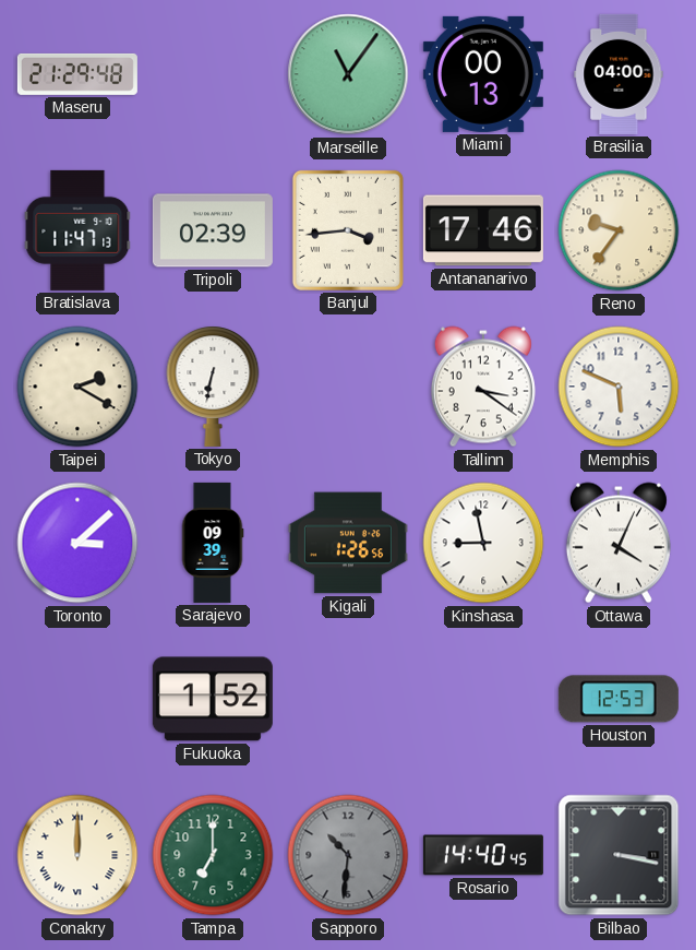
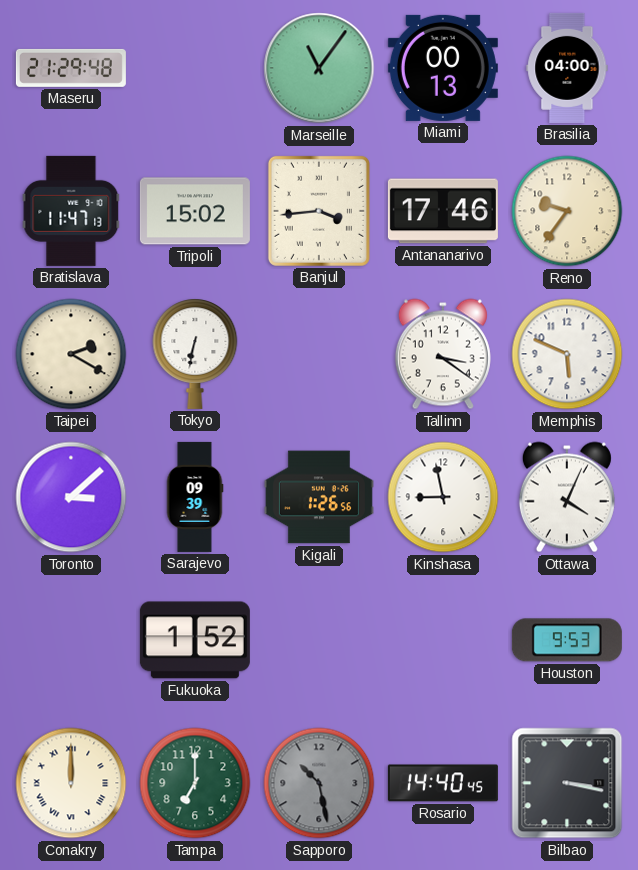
Tripoli: 02:39 -> 15:02
Houston: 12:53 -> 9:53
Sapporo: 10:31 -> 10:28
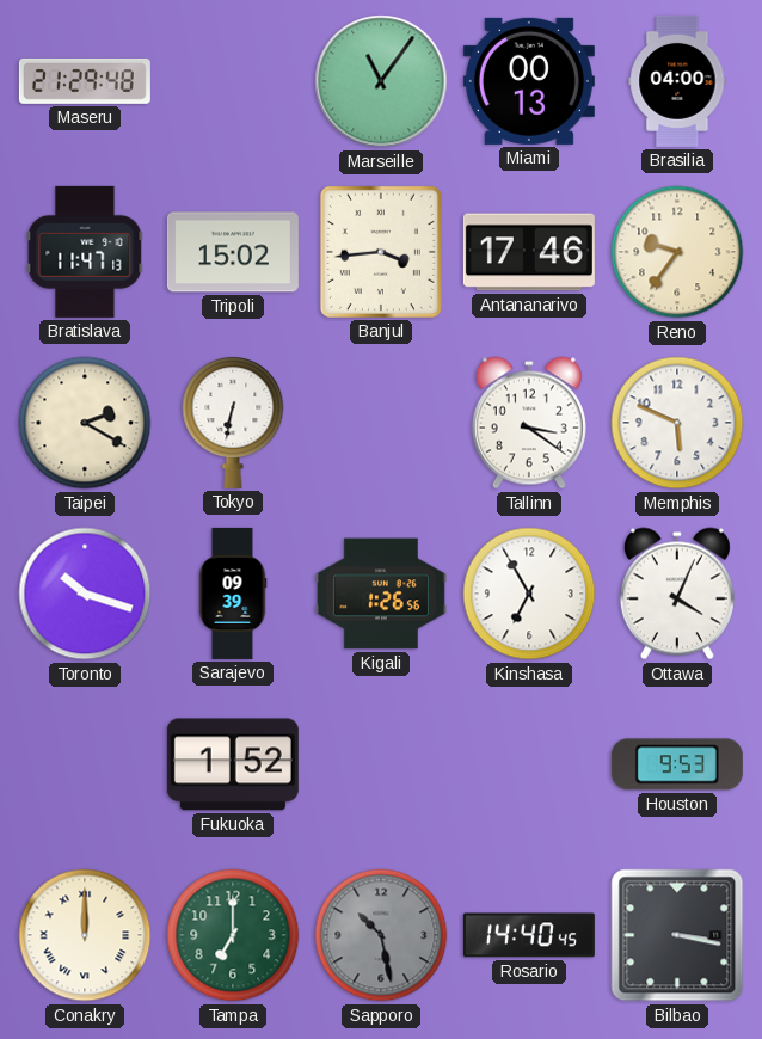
Toronto: 3:08 -> 10:18
Kinshasa: 8:58 -> 6:55
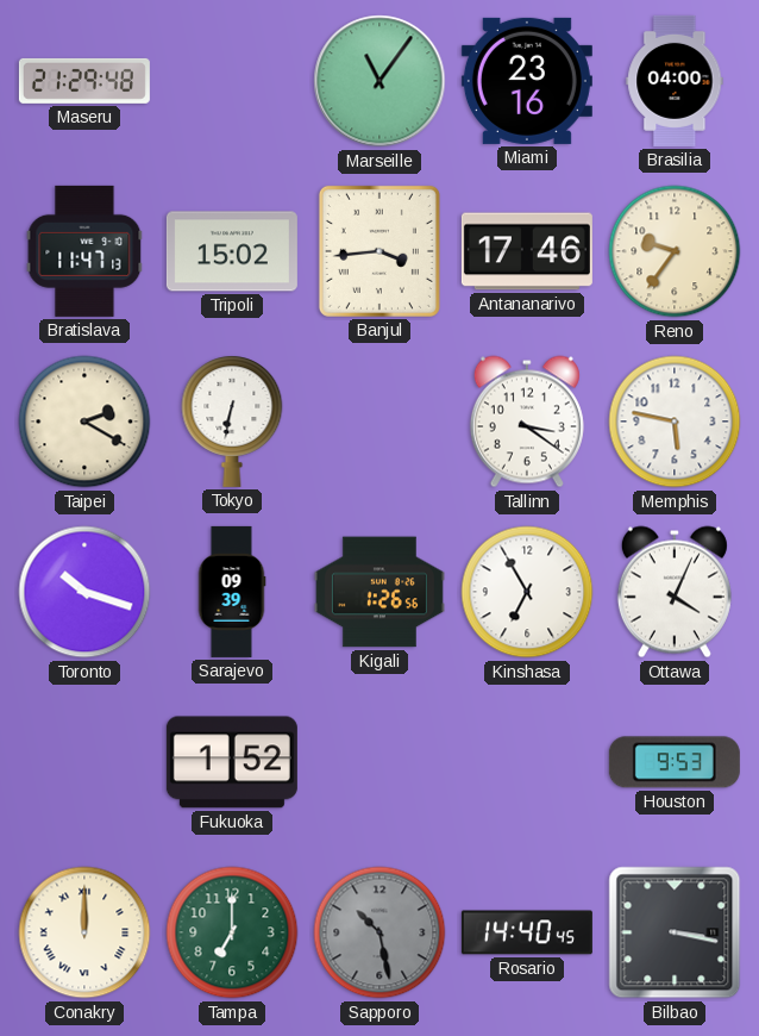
Miami: 00:13 -> 23:16
Memphis: 5:49 -> 5:47
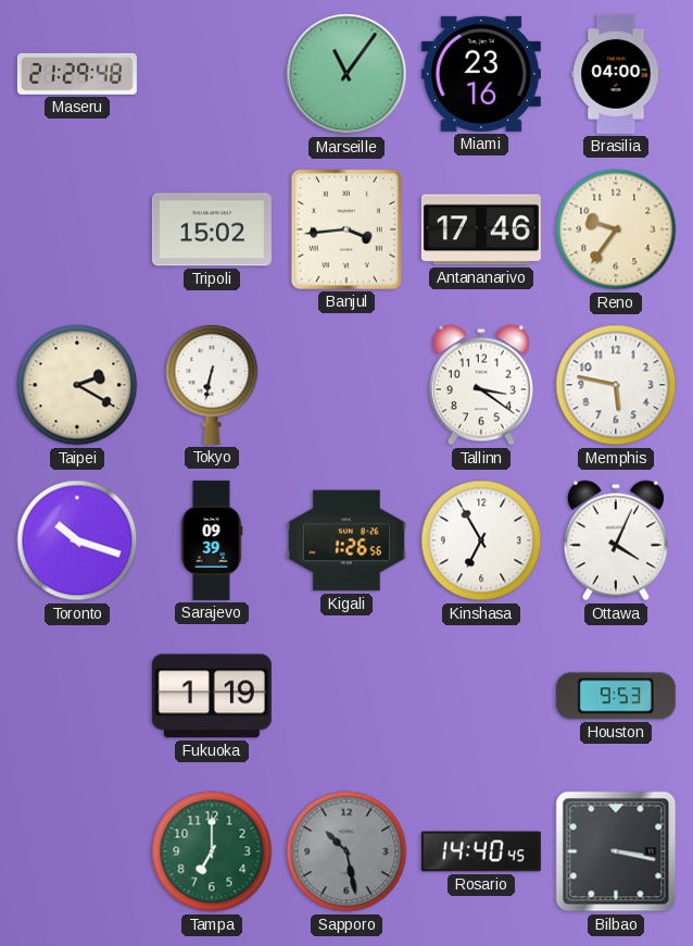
Bratislava: 11:47 -> none
Fukuoka: 1:52 -> 1:19
Conakry: 12:00 -> none
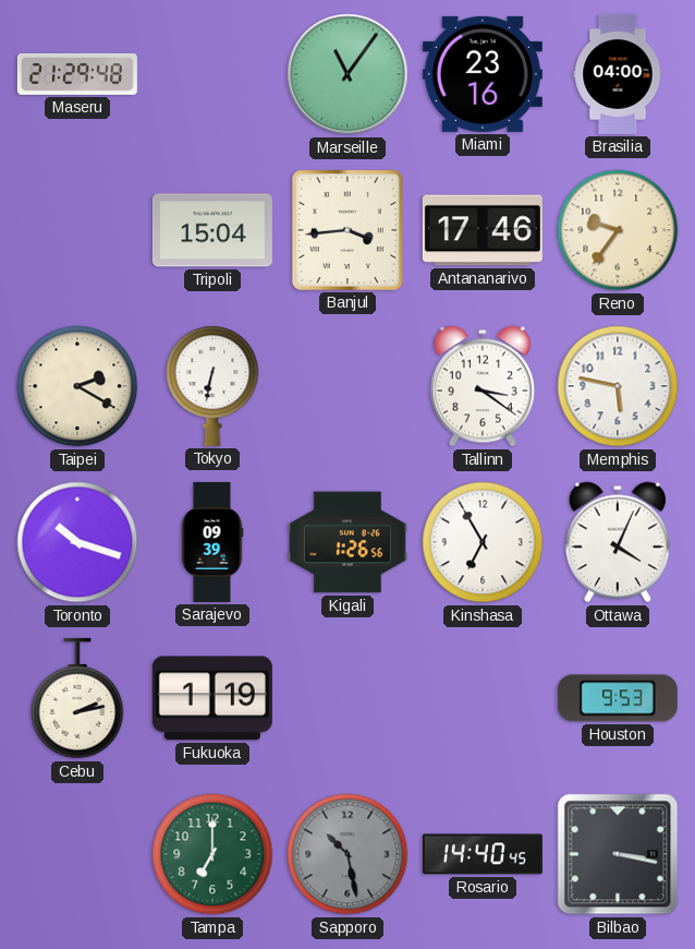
Tripoli: 15:02 -> 15:04
Cebu: none -> 2:13
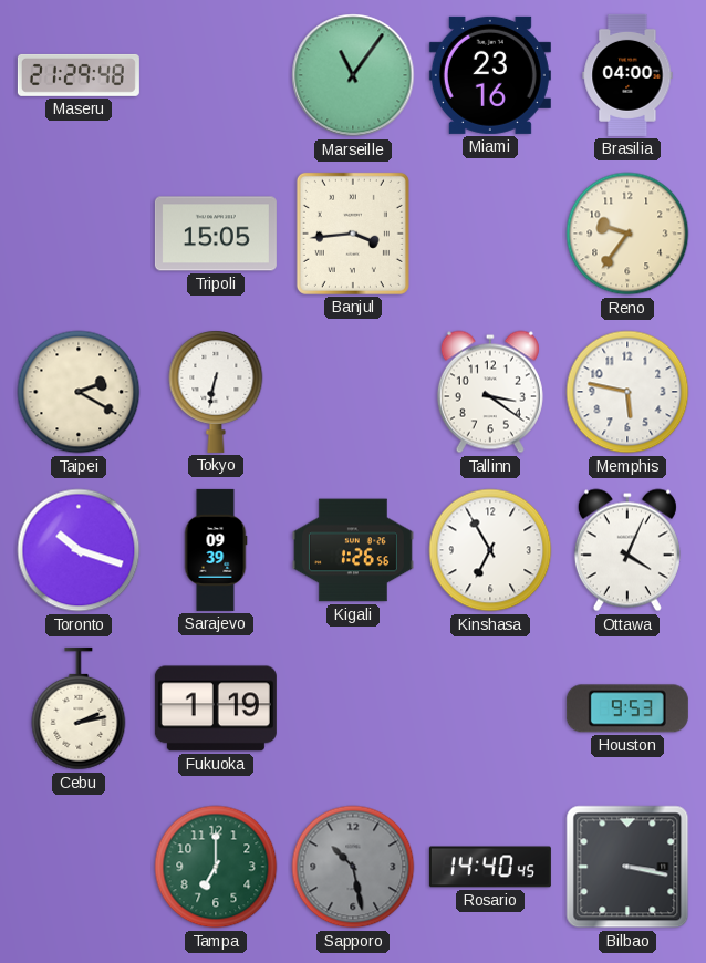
Tripoli: 15:04 -> 15:05
Antananarivo: 17:46 -> none
